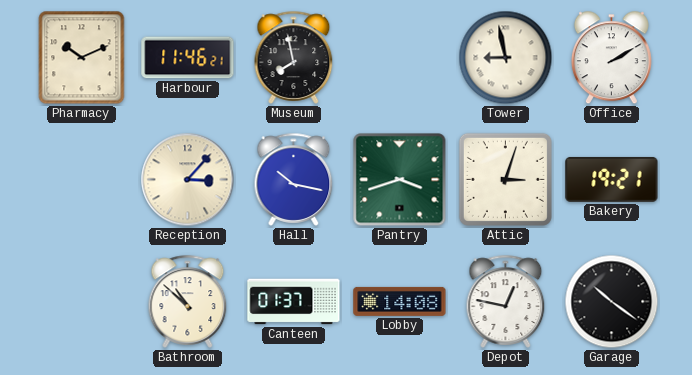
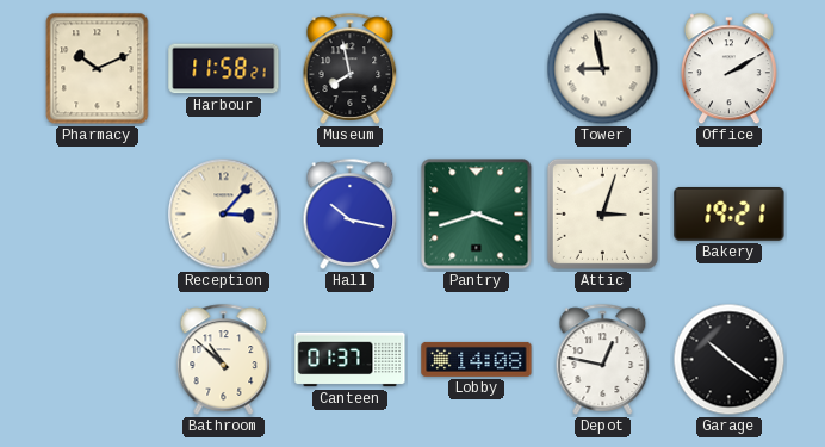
Harbour: 11:46 -> 11:58
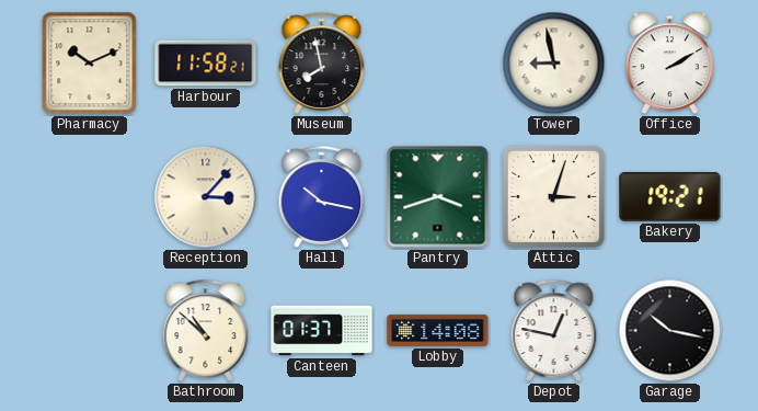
Garage: 10:21 -> 10:17
